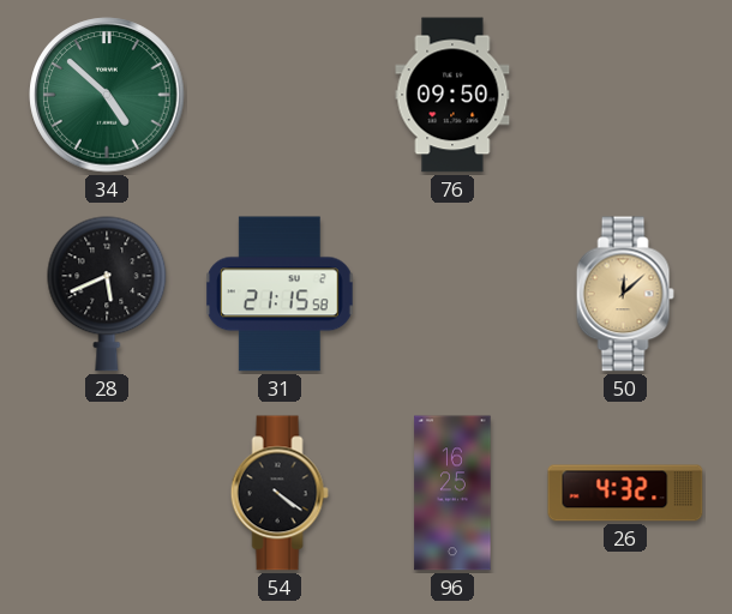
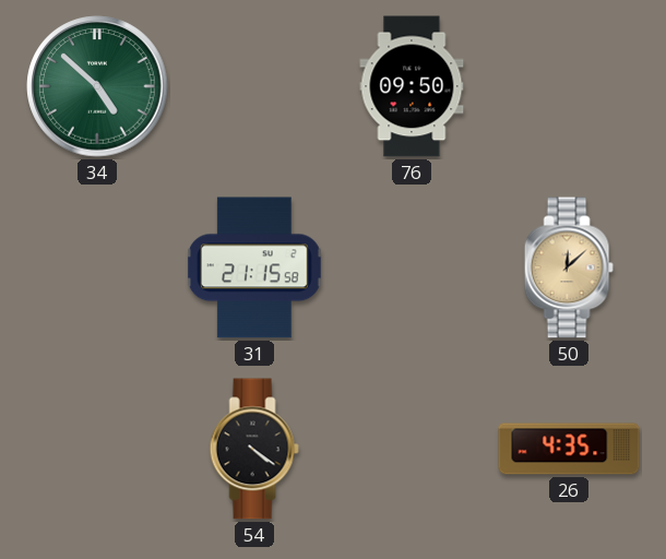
28: 5:41 -> none
96: 16:25 -> none
26: 4:32 -> 4:35
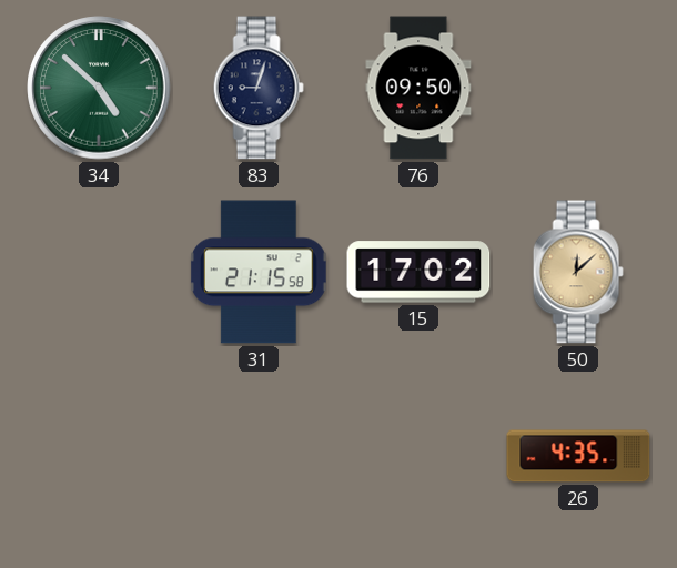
83: none -> 9:03
15: none -> 17:02
54: 4:21 -> none
